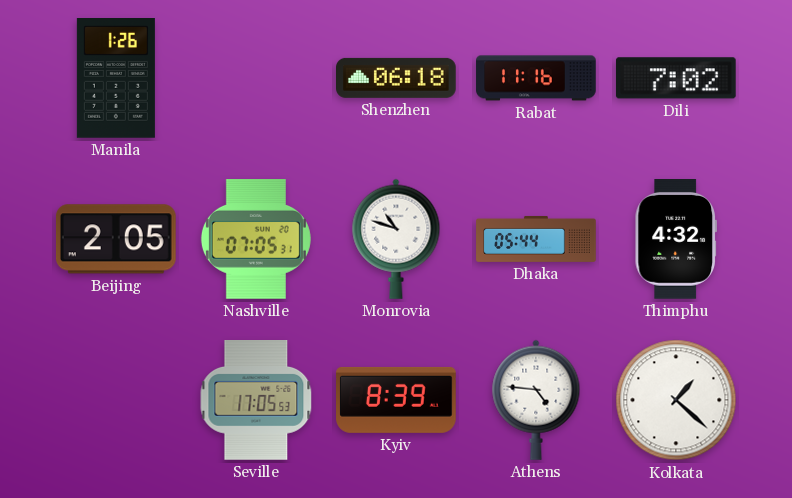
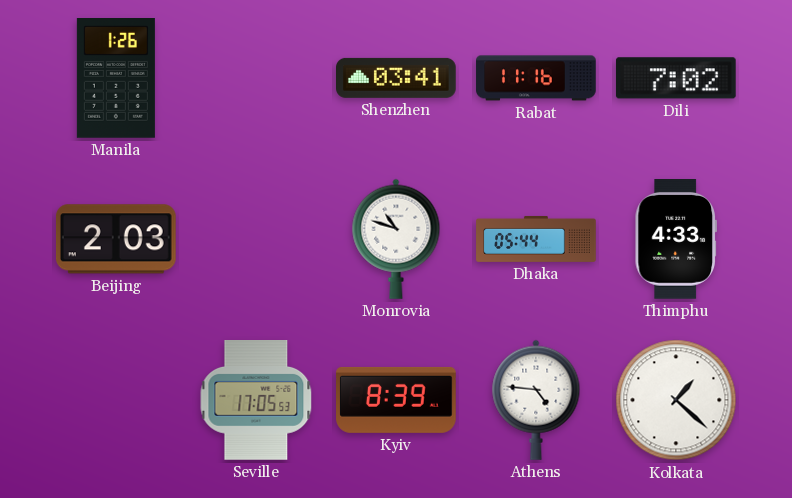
Shenzhen: 06:18 -> 03:41
Beijing: 2:05 -> 2:03
Nashville: 07:05 -> none
Thimphu: 4:32 -> 4:33
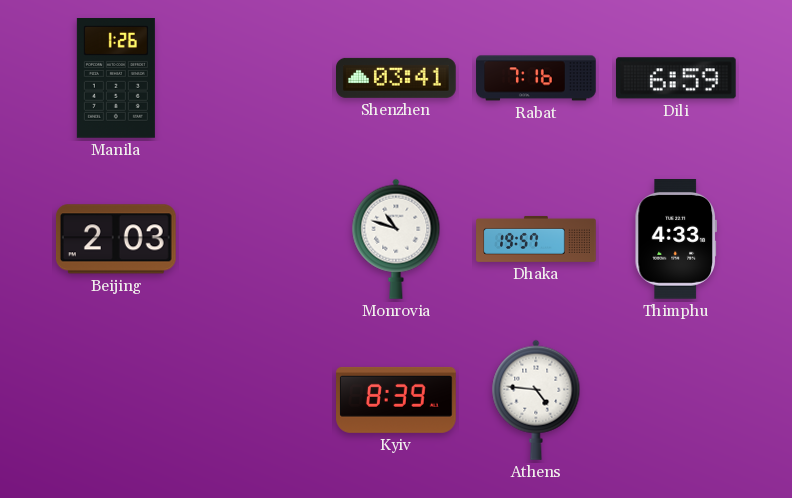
Rabat: 11:16 -> 7:16
Dili: 7:02 -> 6:59
Dhaka: 05:44 -> 19:57
Seville: 17:05 -> none
Kolkata: 1:22 -> none
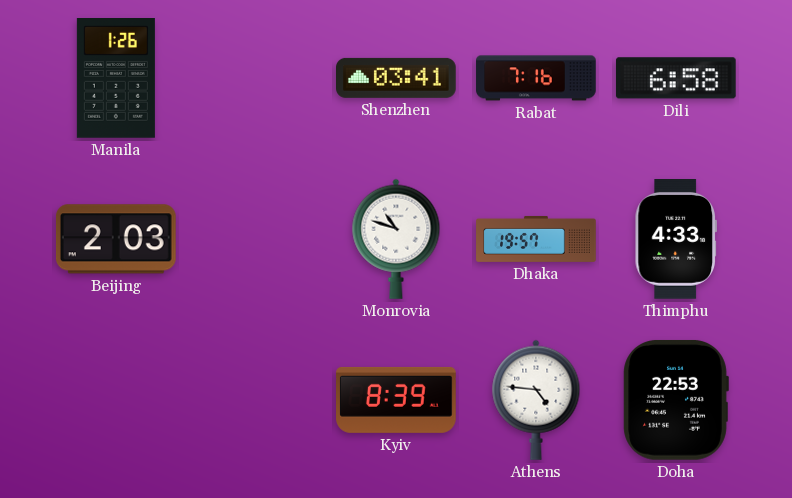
Dili: 6:59 -> 6:58
Doha: none -> 22:53
